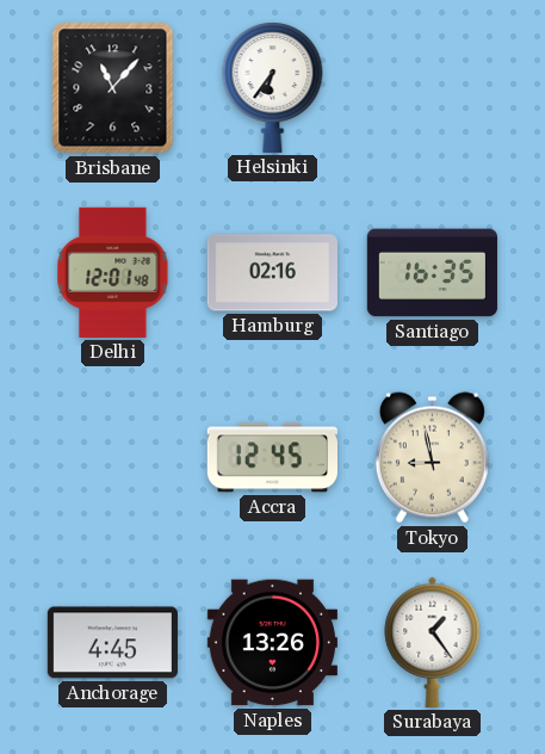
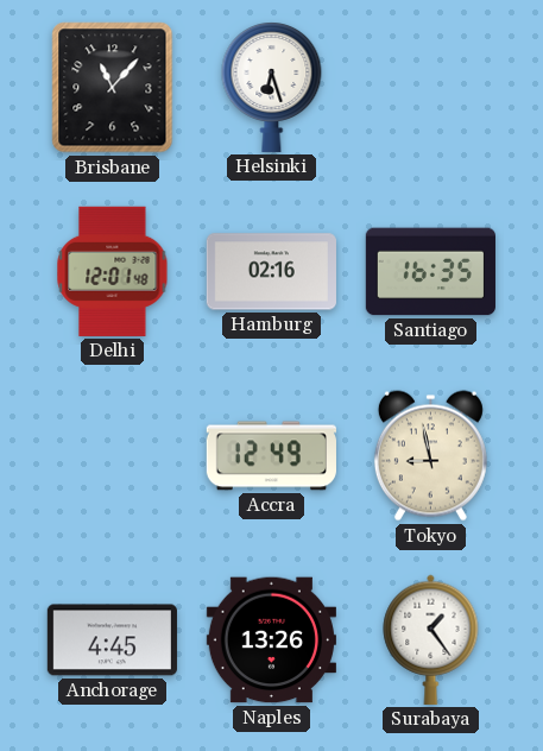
Helsinki: 6:36 -> 6:27
Accra: 12:45 -> 12:49
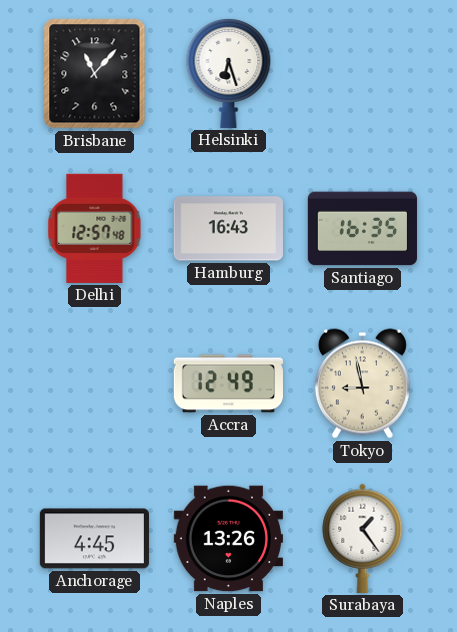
Delhi: 12:01 -> 12:57
Hamburg: 02:16 -> 16:43
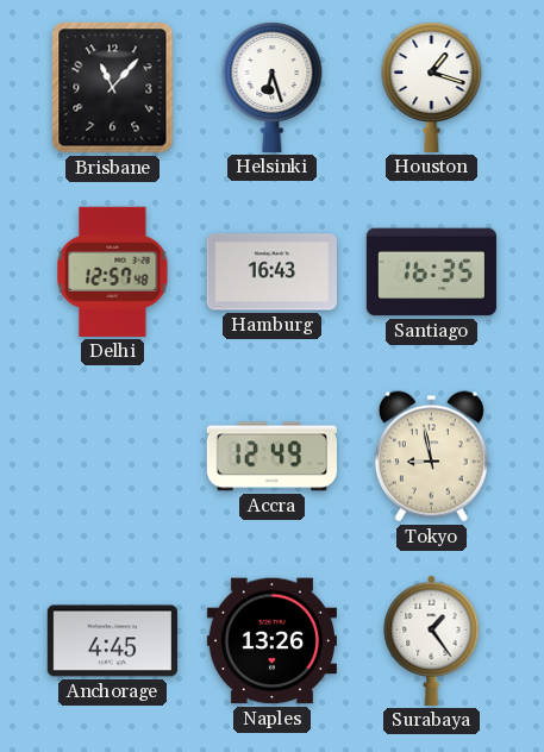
Houston: none -> 1:18
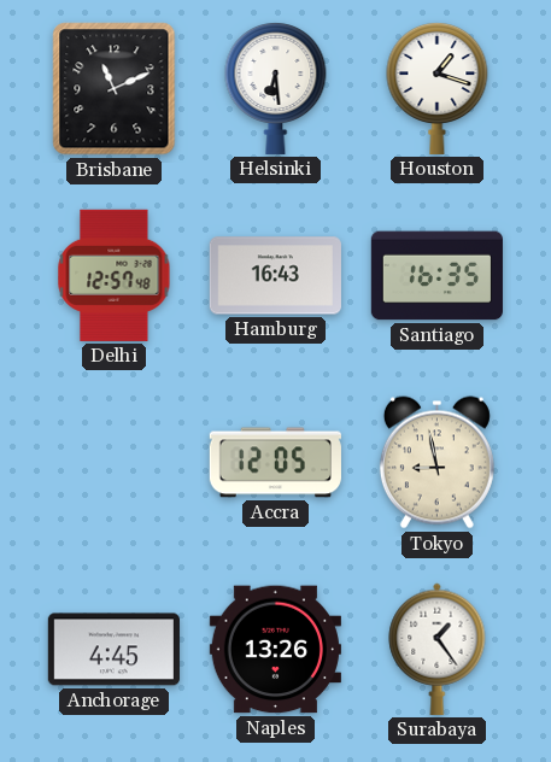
Brisbane: 11:07 -> 11:11
Helsinki: 6:27 -> 6:29
Accra: 12:49 -> 12:05
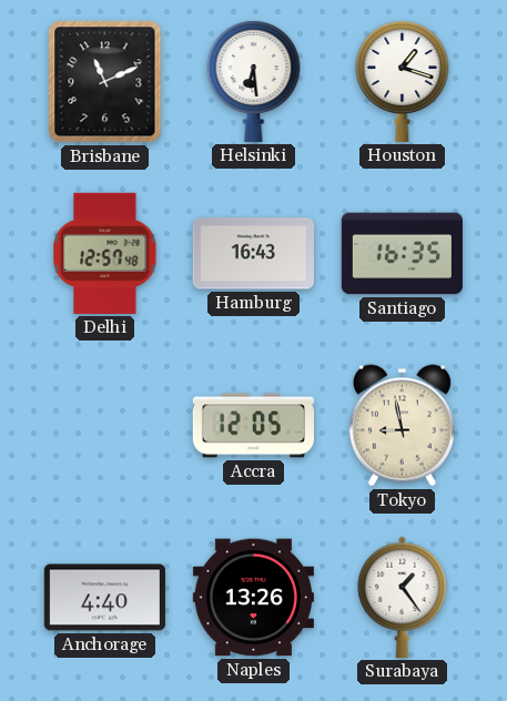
Anchorage: 4:45 -> 4:40
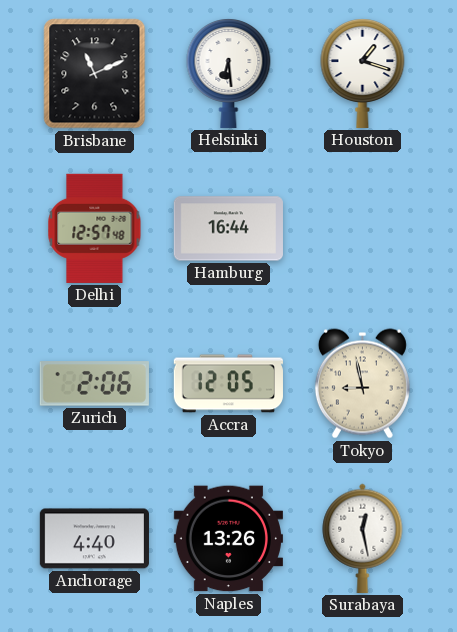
Hamburg: 16:43 -> 16:44
Santiago: 16:35 -> none
Zurich: none -> 2:06
Surabaya: 1:24 -> 12:28
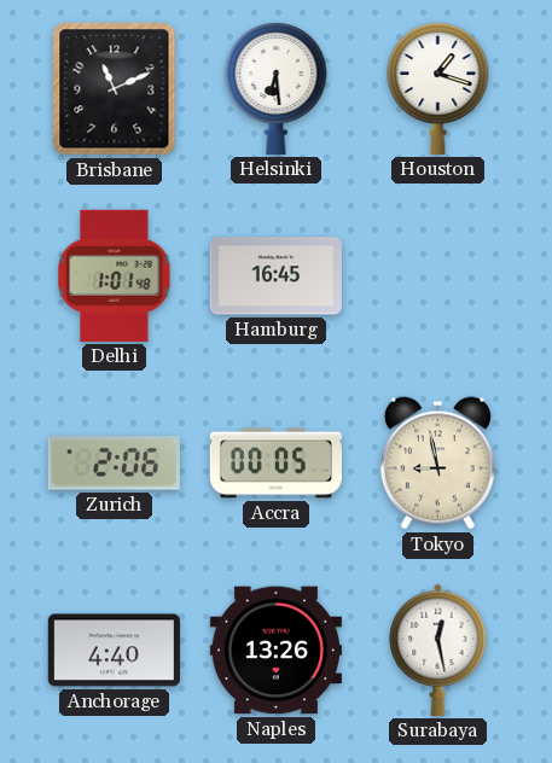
Delhi: 12:57 -> 1:01
Hamburg: 16:44 -> 16:45
Accra: 12:05 -> 00:05
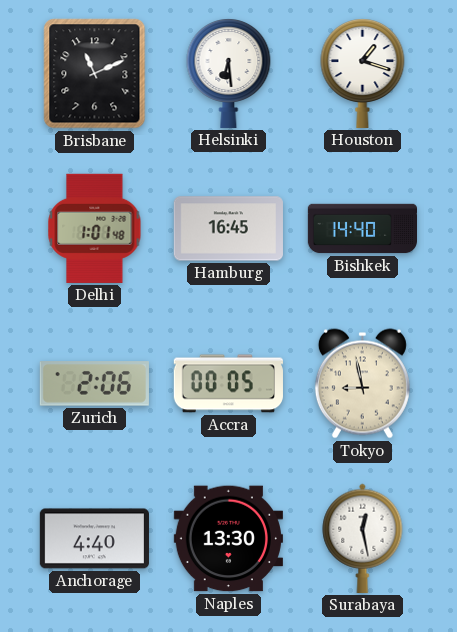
Bishkek: none -> 14:40
Naples: 13:26 -> 13:30
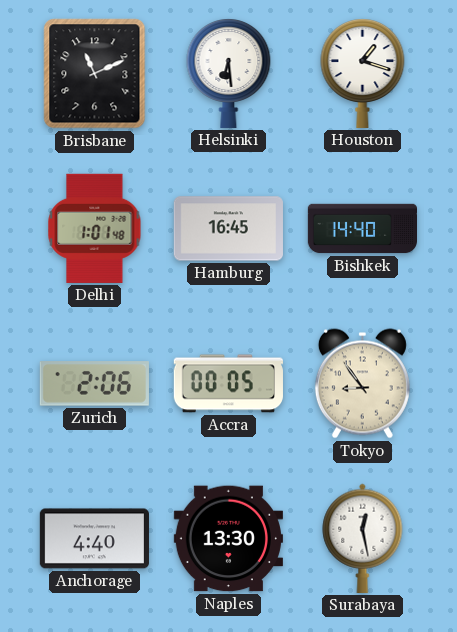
Tokyo: 8:58 -> 8:54
